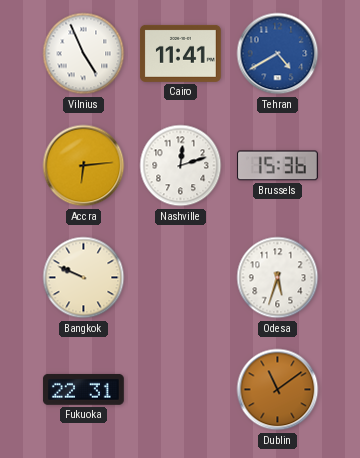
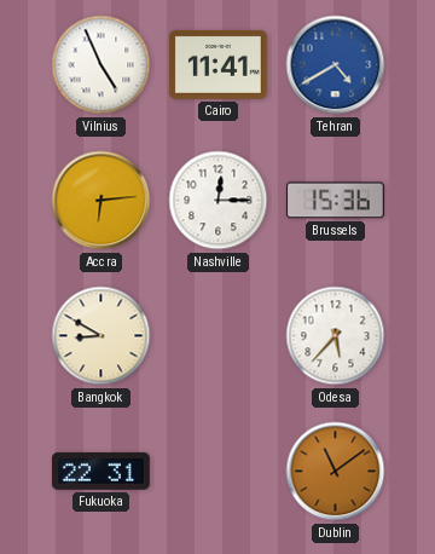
Nashville: 12:12 -> 12:15
Bangkok: 9:49 -> 8:50
Odesa: 5:33 -> 5:37
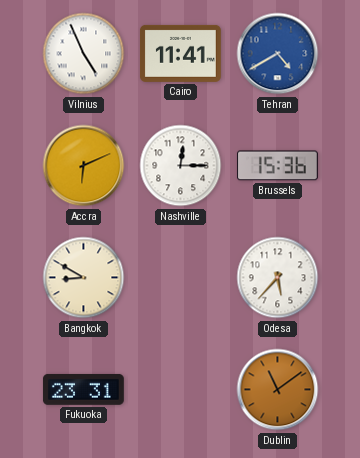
Accra: 6:14 -> 6:11
Fukuoka: 22:31 -> 23:31
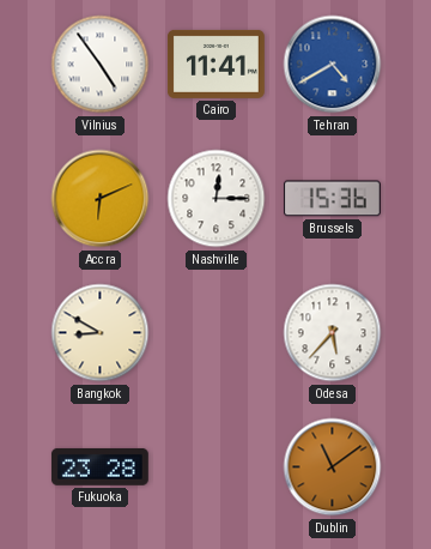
Vilnius: 4:56 -> 4:54
Fukuoka: 23:31 -> 23:28
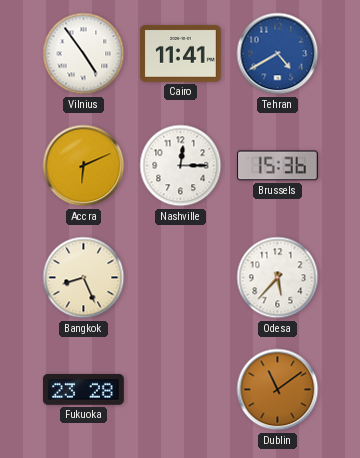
Bangkok: 8:50 -> 8:26
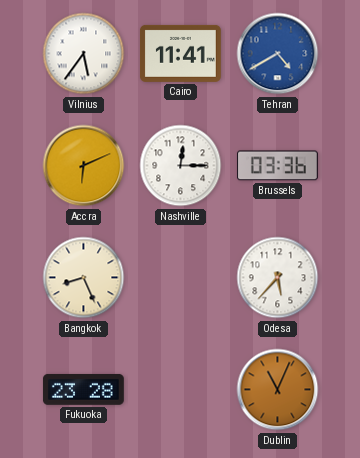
Vilnius: 4:54 -> 5:36
Brussels: 15:36 -> 03:36
Dublin: 11:09 -> 11:04
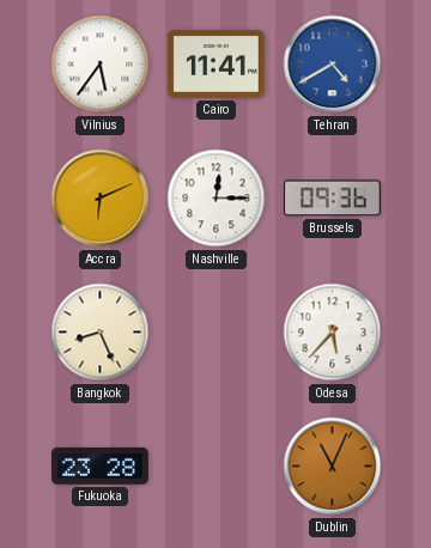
Brussels: 03:36 -> 09:36
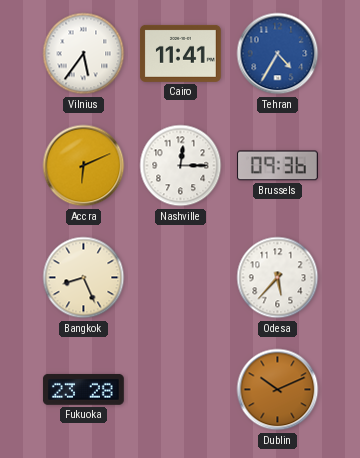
Tehran: 4:40 -> 4:35
Dublin: 11:04 -> 10:11
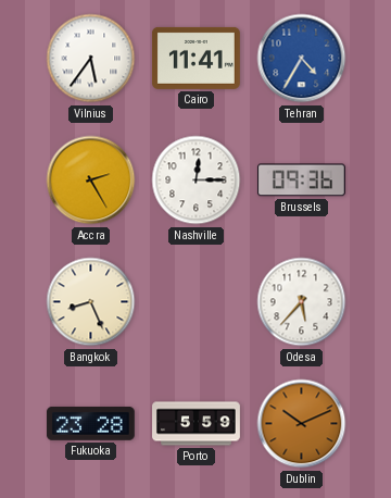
Accra: 6:11 -> 2:25
Porto: none -> 5:59
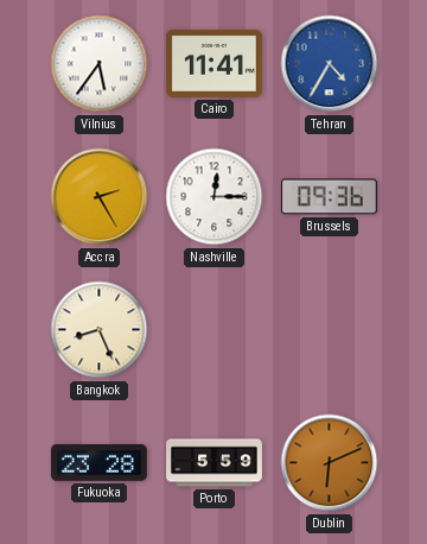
Odesa: 5:37 -> none
Dublin: 10:11 -> 6:11
